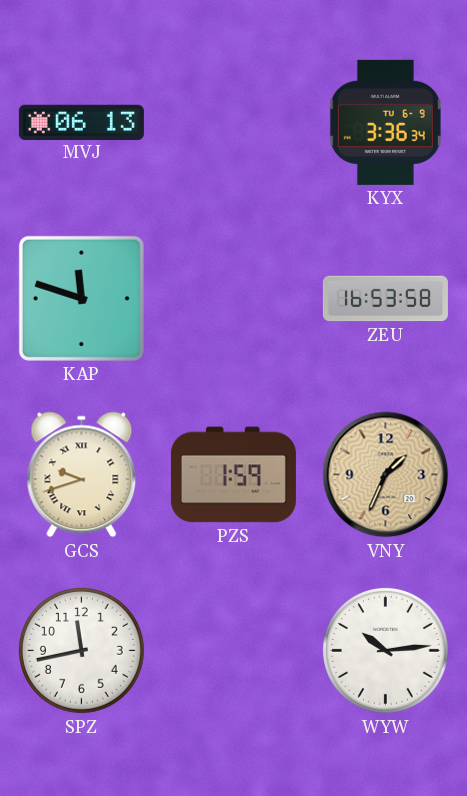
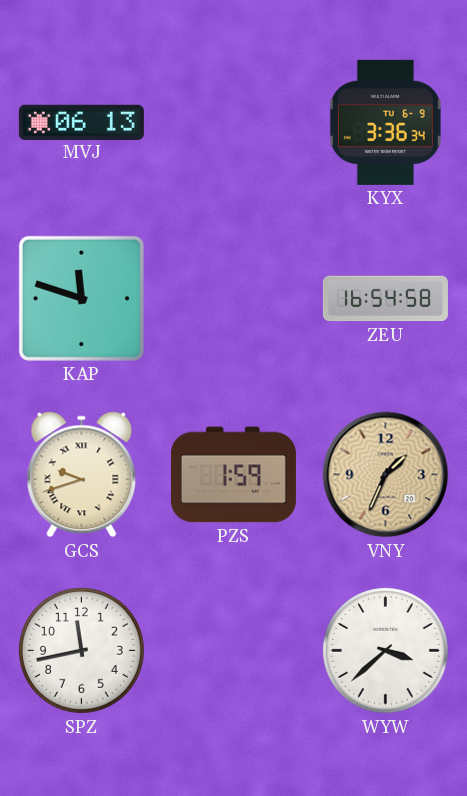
ZEU: 16:53 -> 16:54
WYW: 10:14 -> 3:38
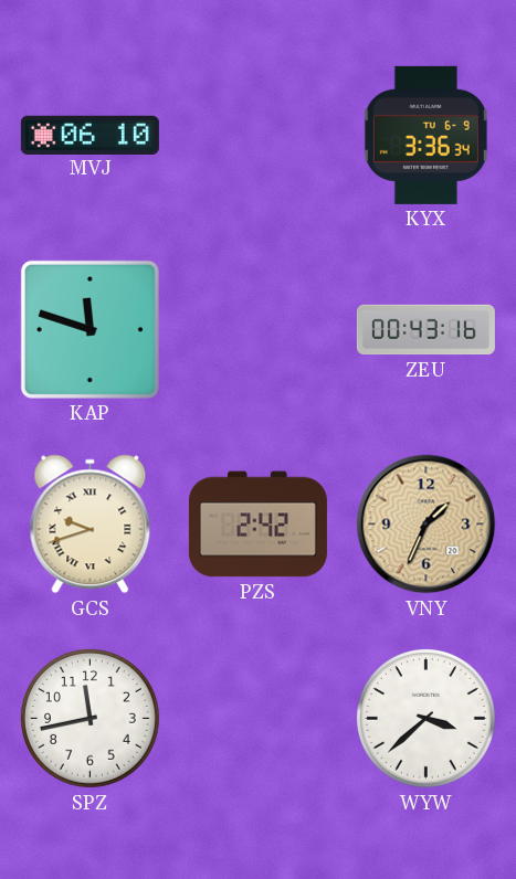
MVJ: 06:13 -> 06:10
ZEU: 16:54 -> 00:43
PZS: 1:59 -> 2:42
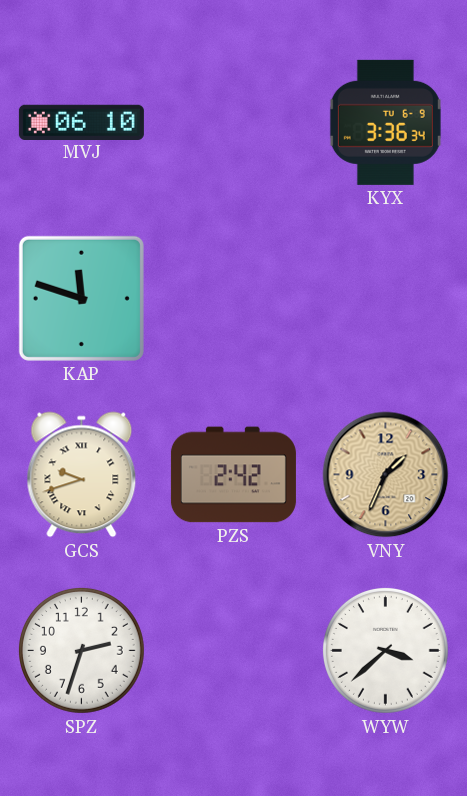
ZEU: 00:43 -> none
SPZ: 11:43 -> 2:33
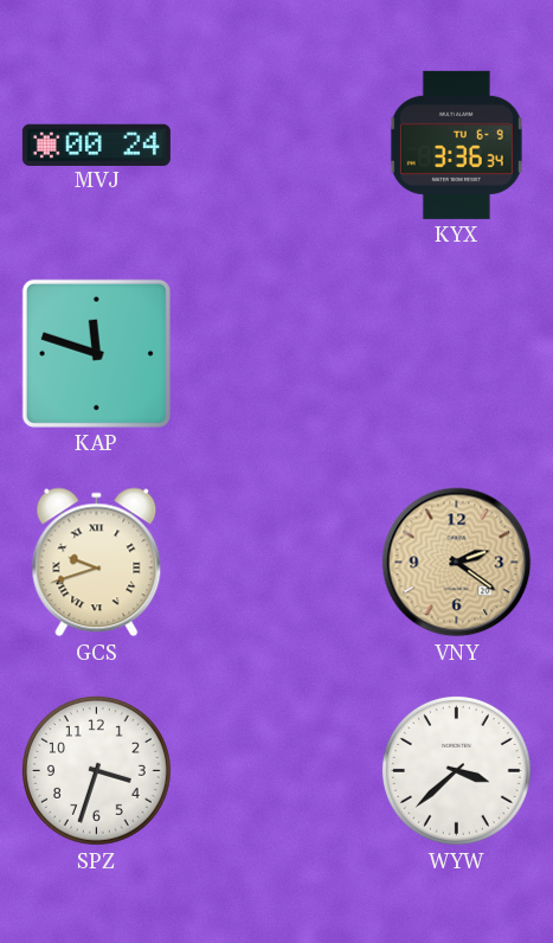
MVJ: 06:10 -> 00:24
PZS: 2:42 -> none
VNY: 1:34 -> 2:21
SPZ: 2:33 -> 3:33
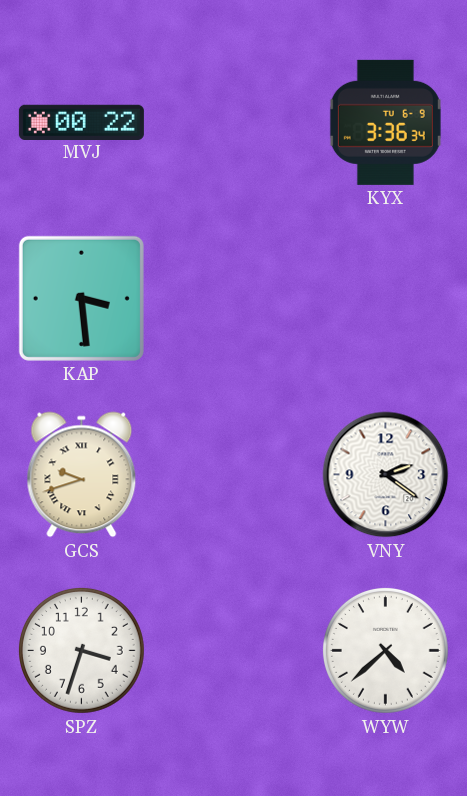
MVJ: 00:24 -> 00:22
KAP: 11:48 -> 3:29
VNY dial: champagne -> white
WYW: 3:38 -> 4:38
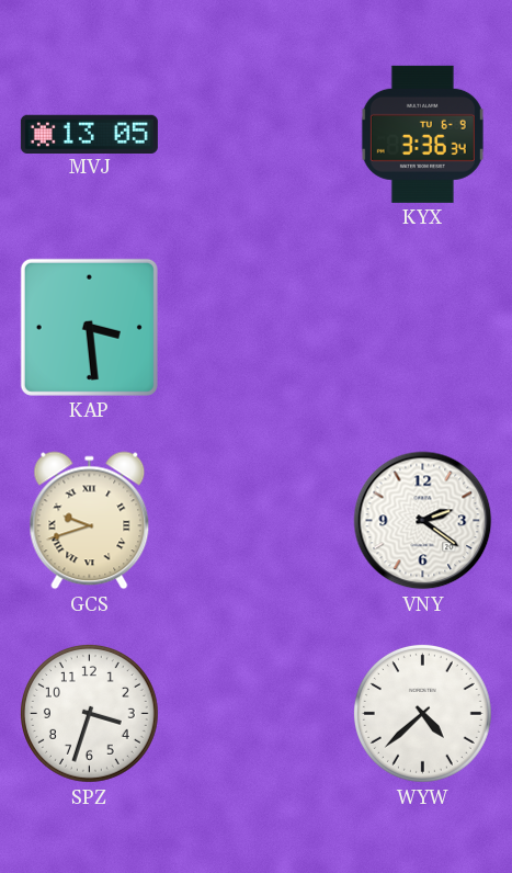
MVJ: 00:22 -> 13:05
